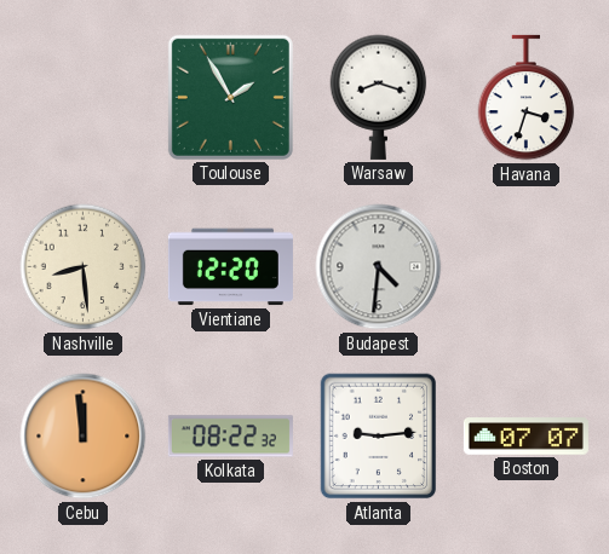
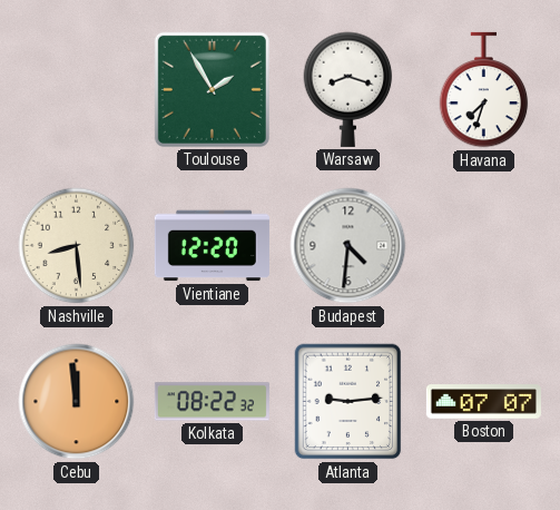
Havana: 3:33 -> 7:33
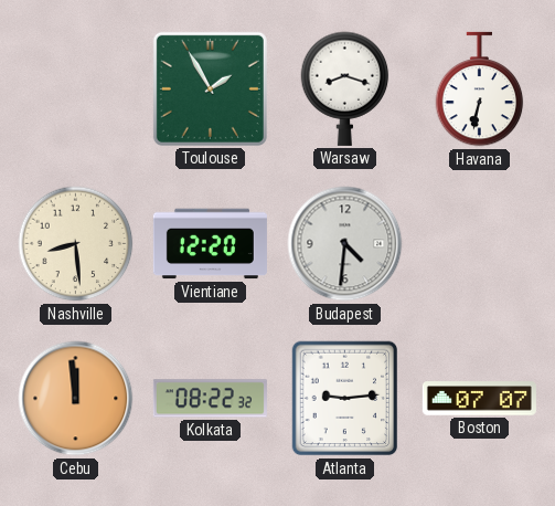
Havana: 7:33 -> 6:32
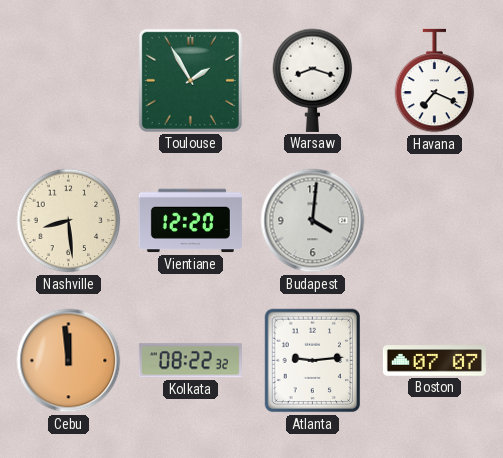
Havana: 6:32 -> 7:19
Budapest: 4:31 -> 4:01
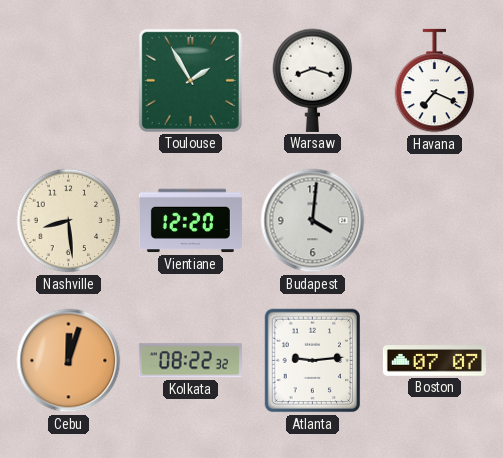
Cebu: 11:59 -> 12:03
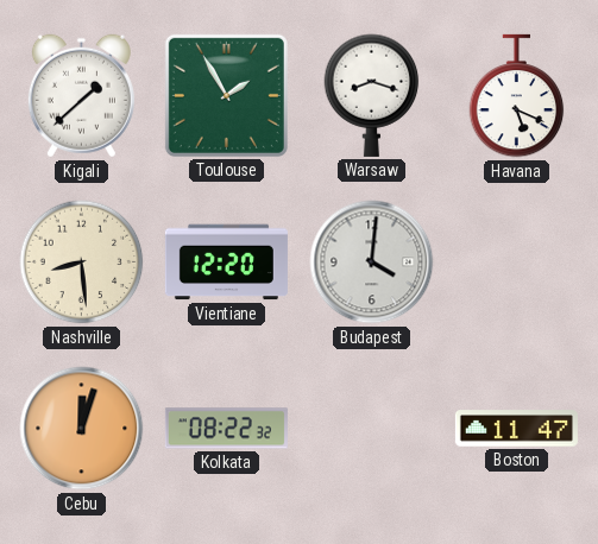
Kigali: none -> 1:38
Havana: 7:19 -> 5:19
Atlanta: 9:14 -> none
Boston: 07:07 -> 11:47
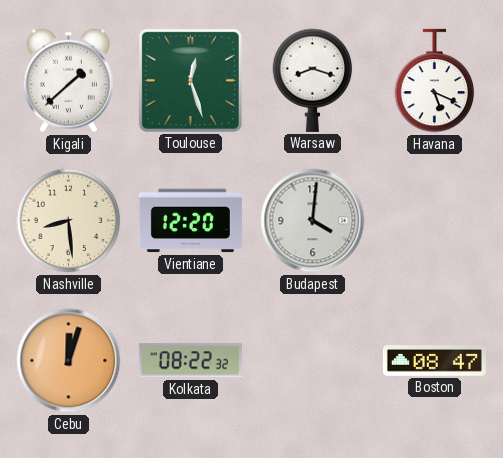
Toulouse: 1:55 -> 12:27
Boston: 11:47 -> 08:47
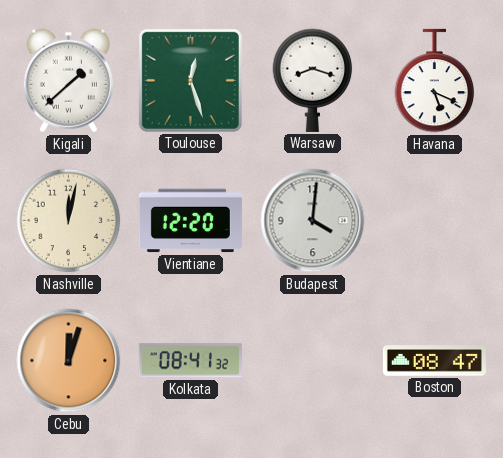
Nashville: 8:29 -> 12:02
Kolkata: 08:22 -> 08:41
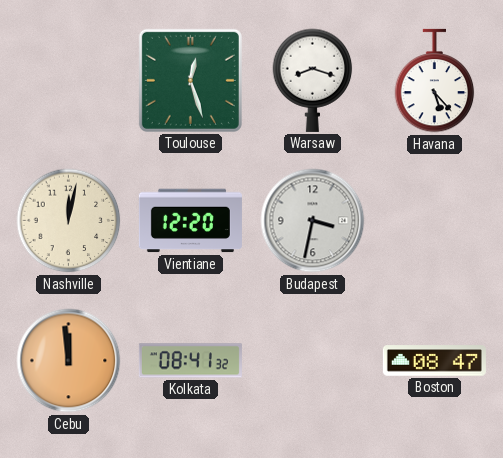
Kigali: 1:38 -> none
Havana: 5:19 -> 5:23
Budapest: 4:01 -> 3:32
Cebu: 12:03 -> 11:59
